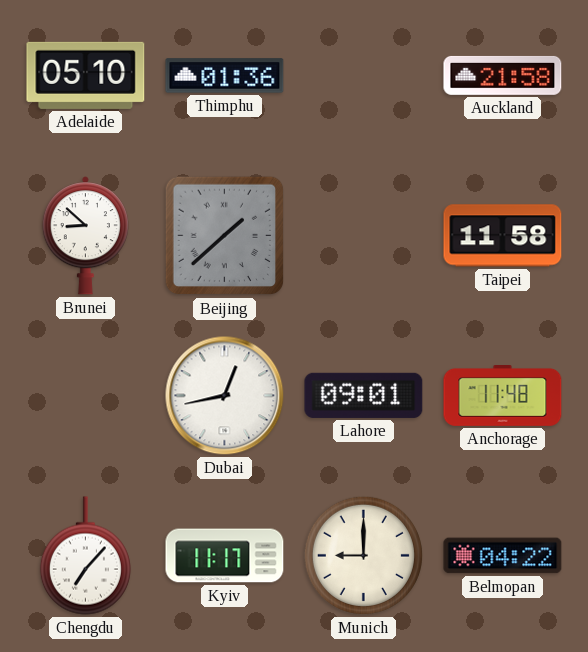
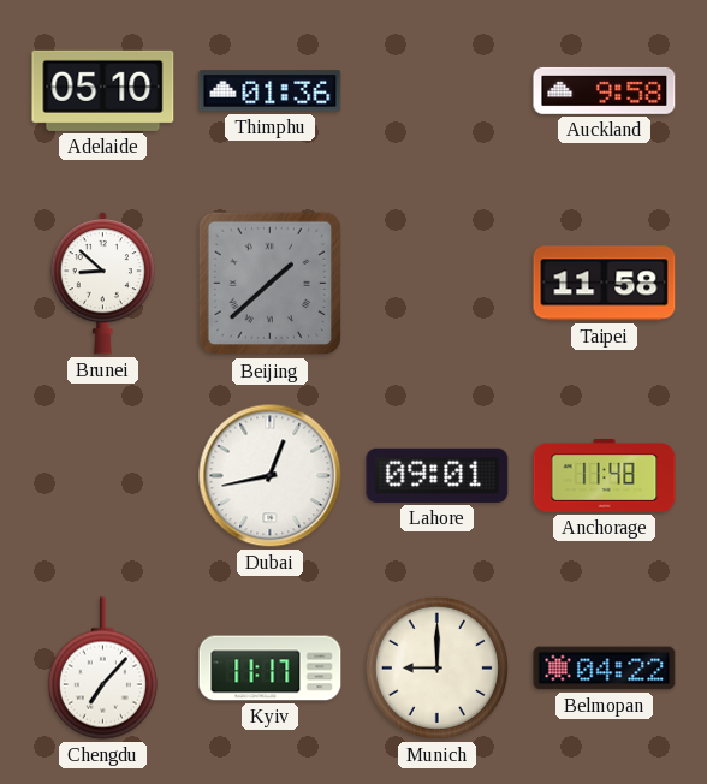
Auckland: 21:58 -> 9:58
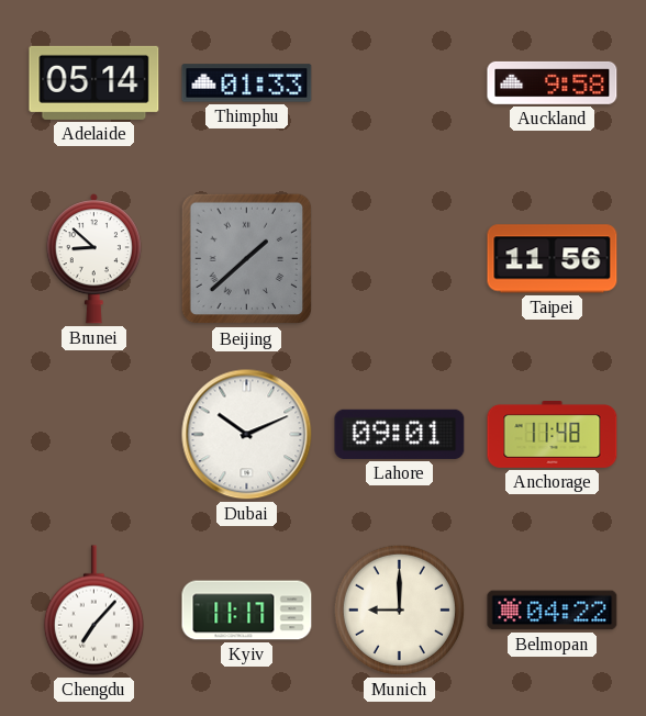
Adelaide: 05:10 -> 05:14
Thimphu: 01:36 -> 01:33
Taipei: 11:58 -> 11:56
Dubai: 12:43 -> 10:11
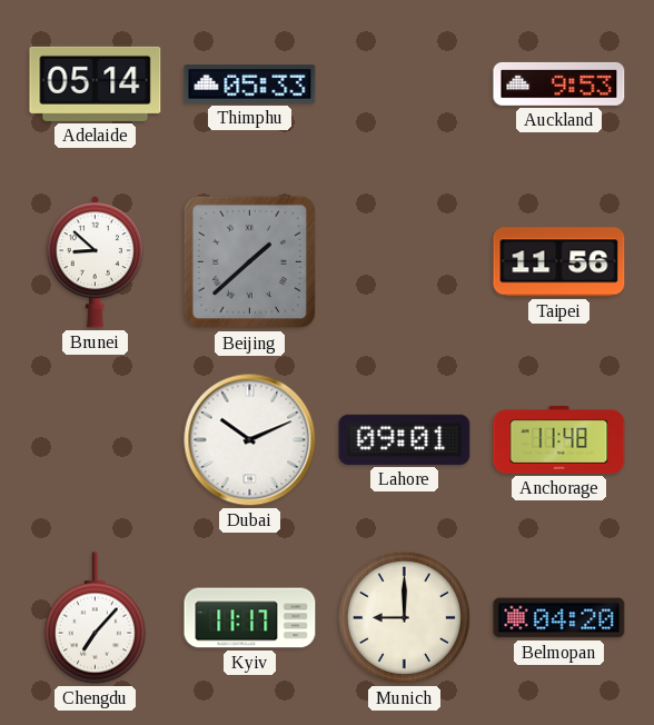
Thimphu: 01:33 -> 05:33
Auckland: 9:58 -> 9:53
Belmopan: 04:22 -> 04:20
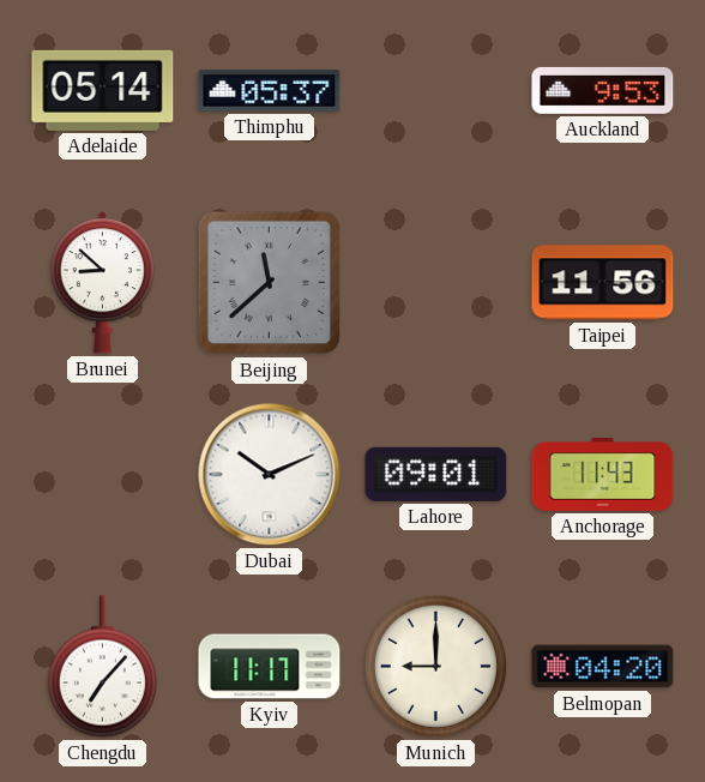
Thimphu: 05:33 -> 05:37
Beijing: 1:38 -> 11:38
Anchorage: 11:48 -> 11:43
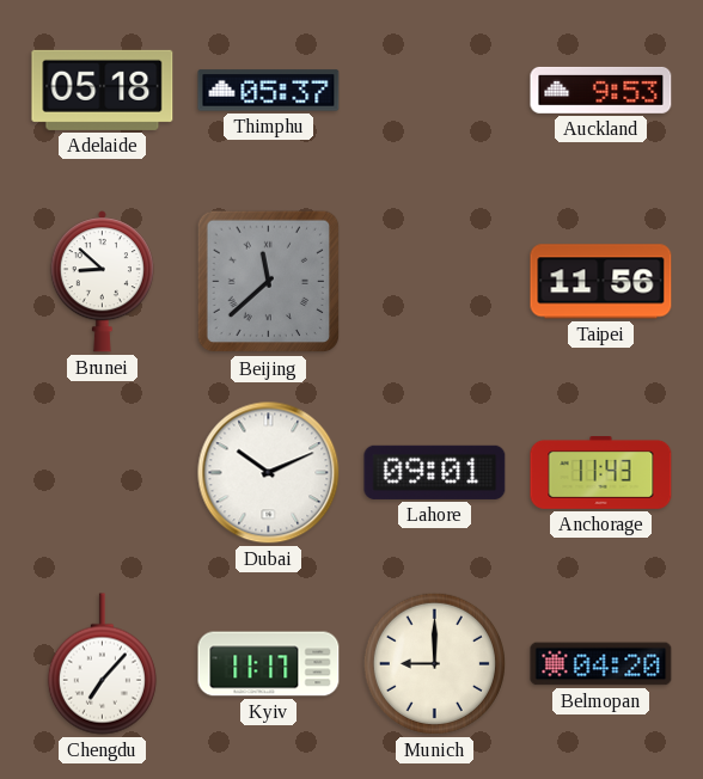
Adelaide: 05:14 -> 05:18
